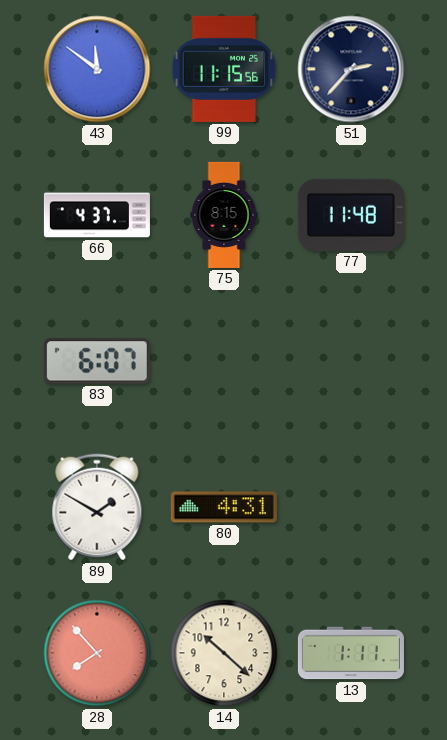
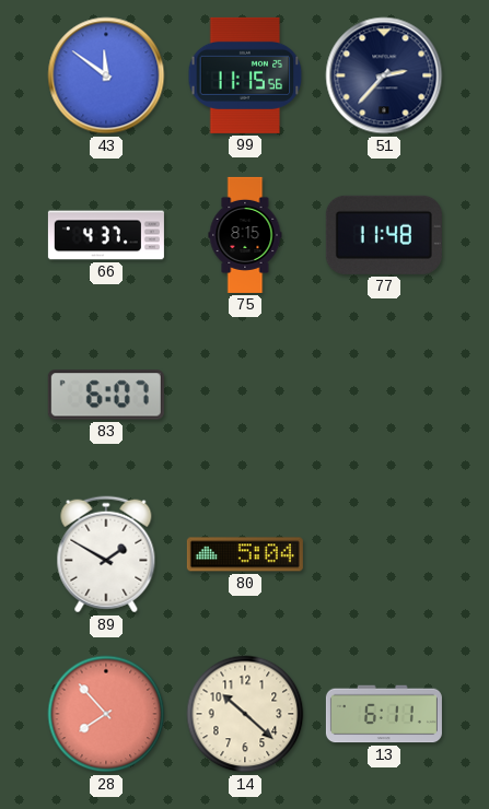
80: 4:31 -> 5:04
13: 1:11 -> 6:11
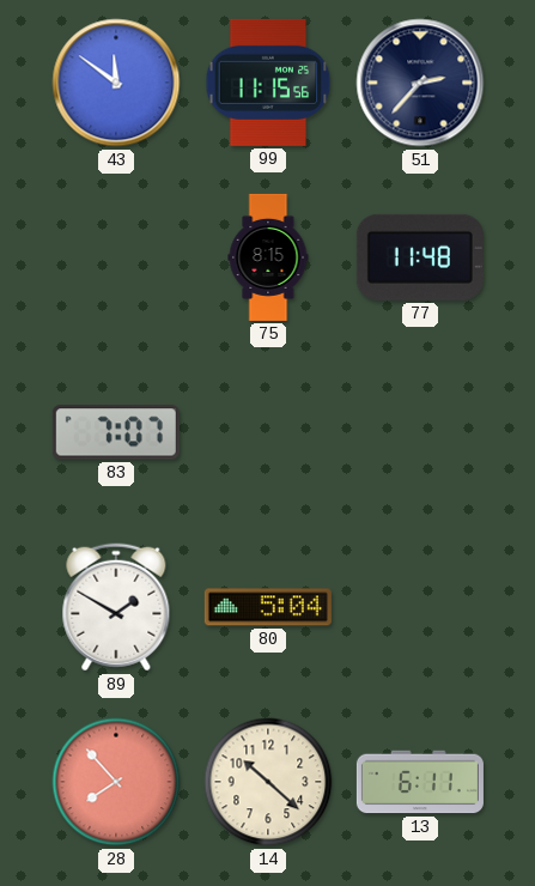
66: 4:37 -> none
83: 6:07 -> 7:07
